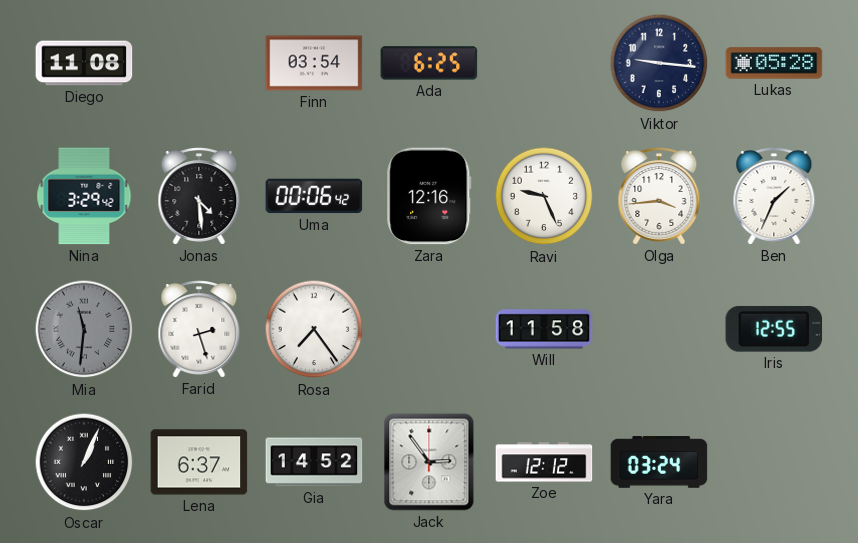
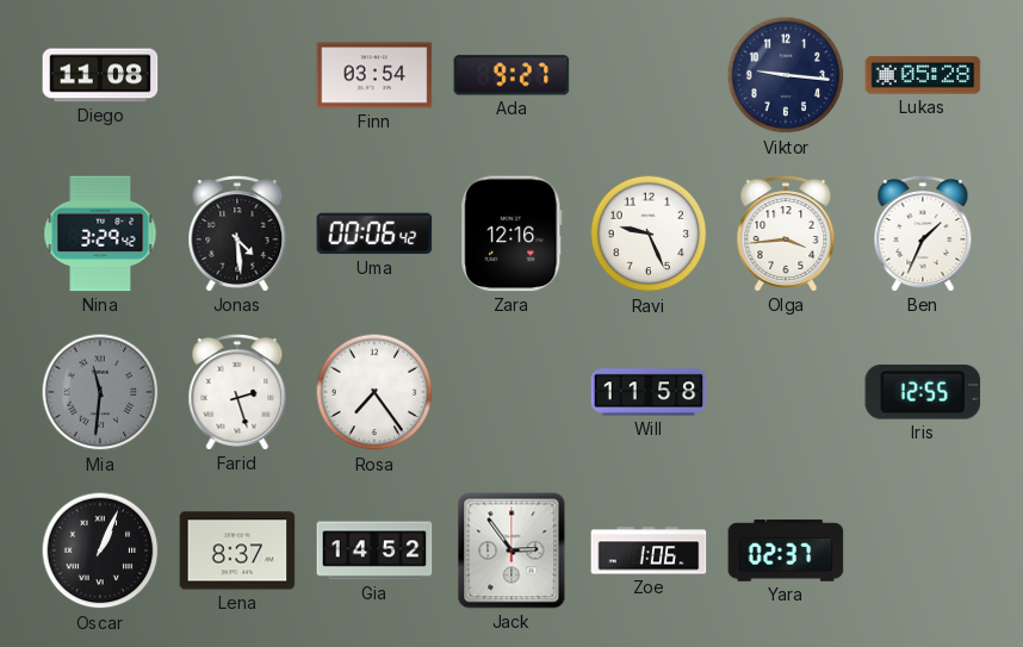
Ada: 6:25 -> 9:27
Lena: 6:37 -> 8:37
Zoe: 12:12 -> 1:06
Yara: 03:24 -> 02:37
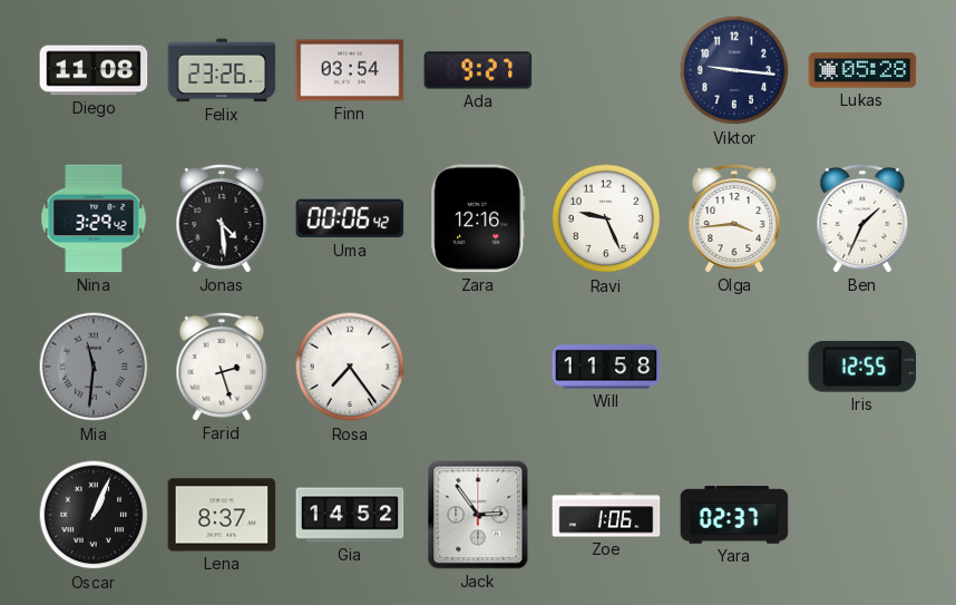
Felix: none -> 23:26
